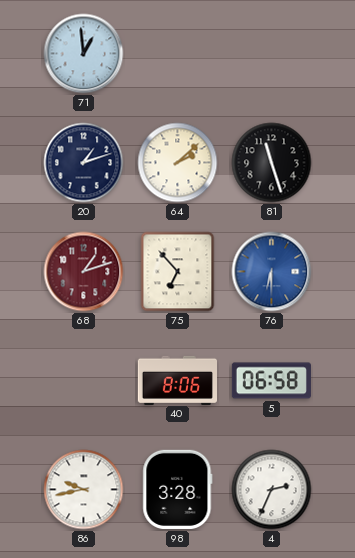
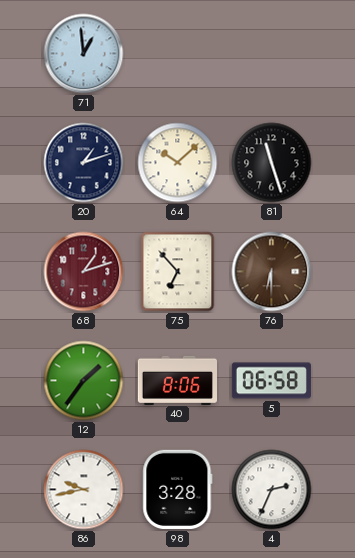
64: 2:08 -> 10:08
76 dial: blue -> brown
12: none -> 1:36
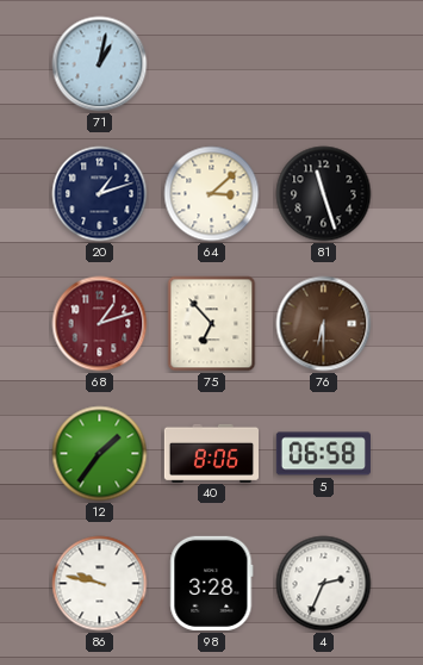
71: 12:59 -> 1:02
64: 10:08 -> 3:08
86: 9:43 -> 9:47
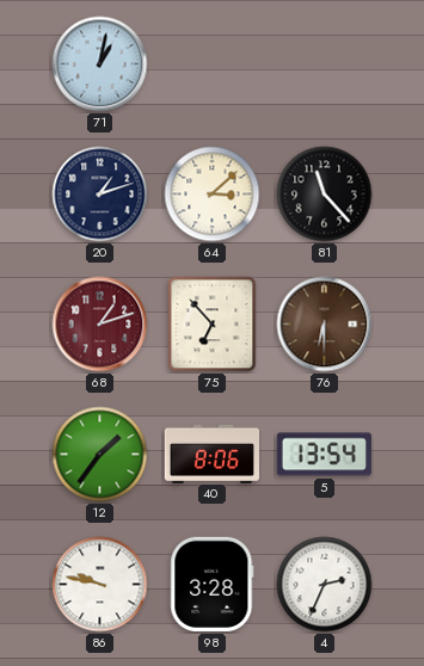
81: 11:27 -> 11:23
5: 06:58 -> 13:54
